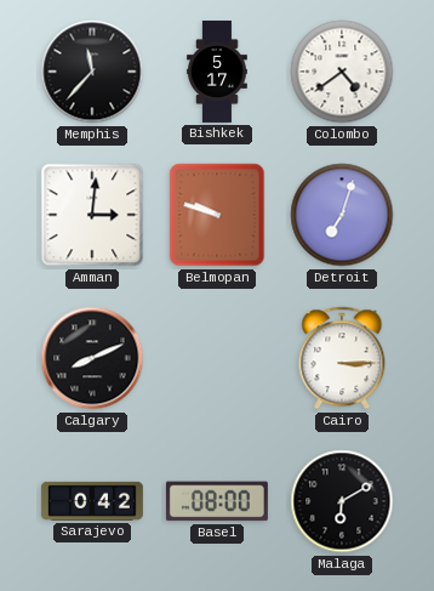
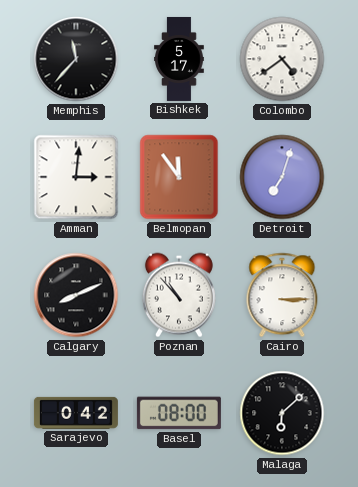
Belmopan: 9:48 -> 11:54
Poznan: none -> 10:53
Malaga: 6:10 -> 6:08
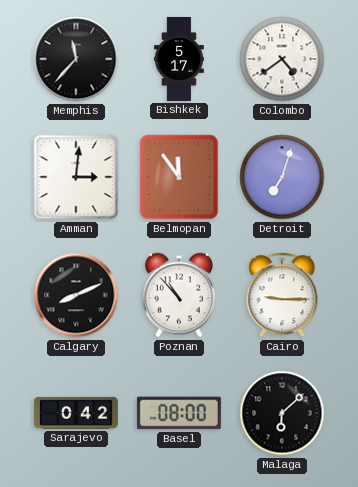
Cairo: 3:15 -> 9:15
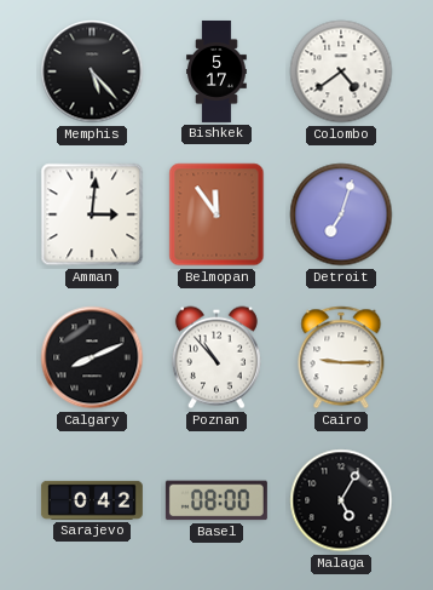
Memphis: 11:37 -> 5:23
Malaga: 6:08 -> 5:05
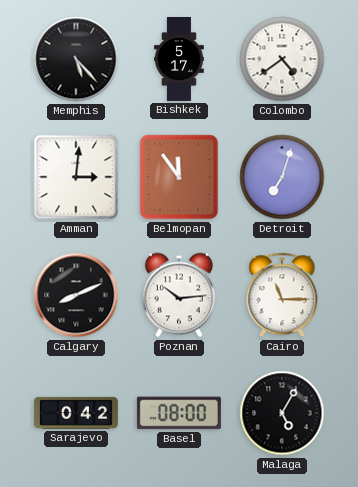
Poznan: 10:53 -> 10:14
Cairo: 9:15 -> 11:15
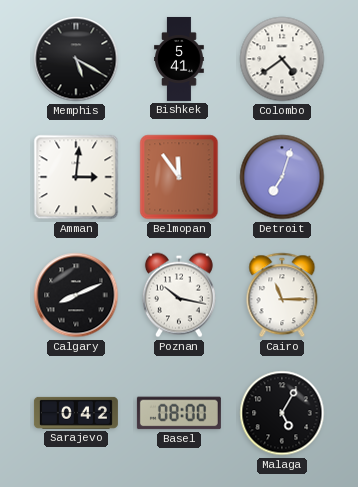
Memphis: 5:23 -> 5:20
Bishkek: 5:17 -> 5:41
Poznan: 10:14 -> 10:17
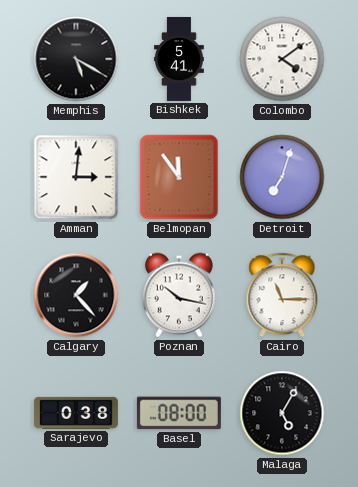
Colombo: 4:39 -> 4:09
Calgary: 8:11 -> 1:23
Sarajevo: 0:42 -> 0:38
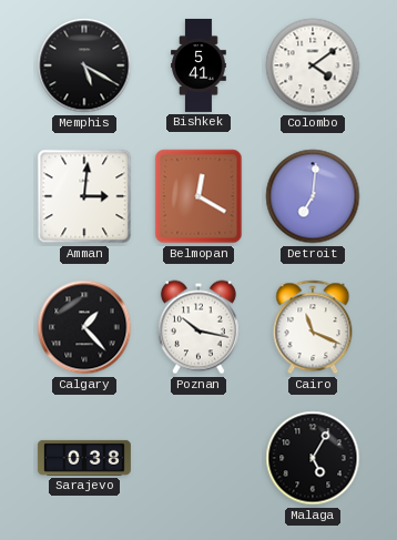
Belmopan: 11:54 -> 12:20
Detroit: 7:03 -> 7:01
Cairo: 11:15 -> 11:19
Basel: 08:00 -> none
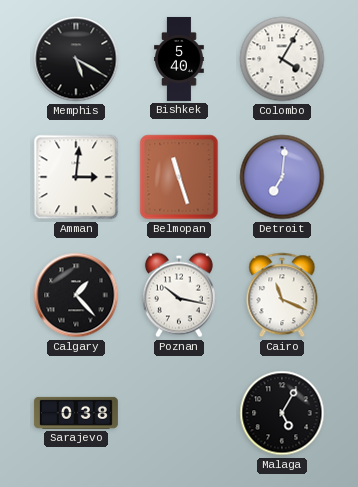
Bishkek: 5:41 -> 5:40
Colombo: 4:09 -> 4:05
Belmopan: 12:20 -> 11:27
